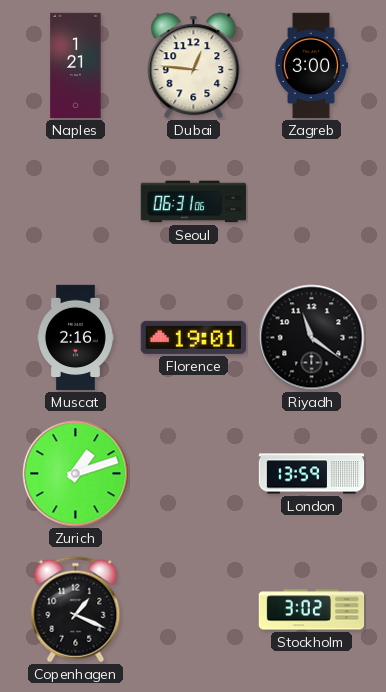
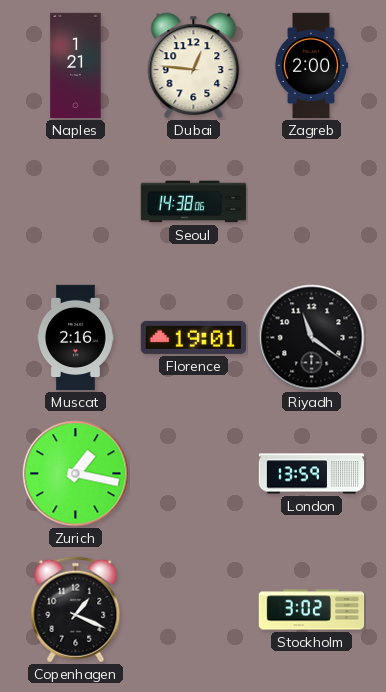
Zagreb: 3:00 -> 2:00
Seoul: 06:31 -> 14:38
Zurich: 1:12 -> 1:17
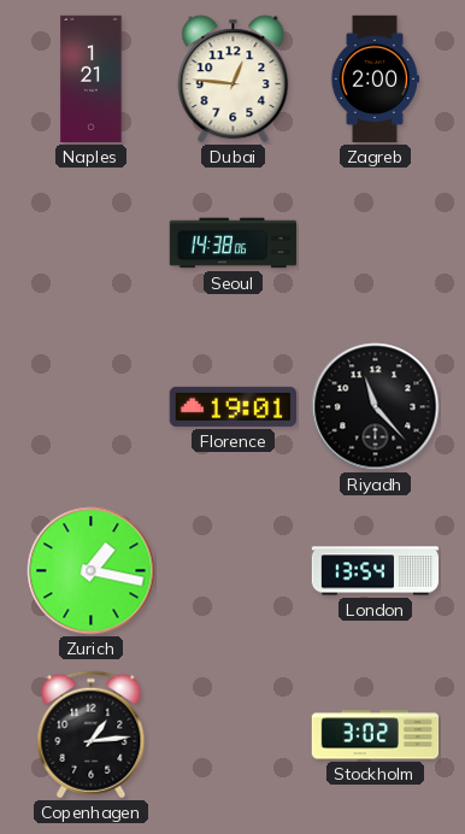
Muscat: 2:16 -> none
Riyadh: 11:21 -> 11:23
London: 13:59 -> 13:54
Copenhagen: 1:19 -> 1:14
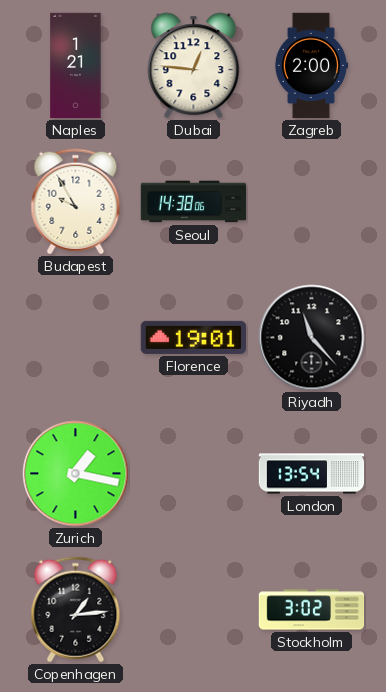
Budapest: none -> 9:55
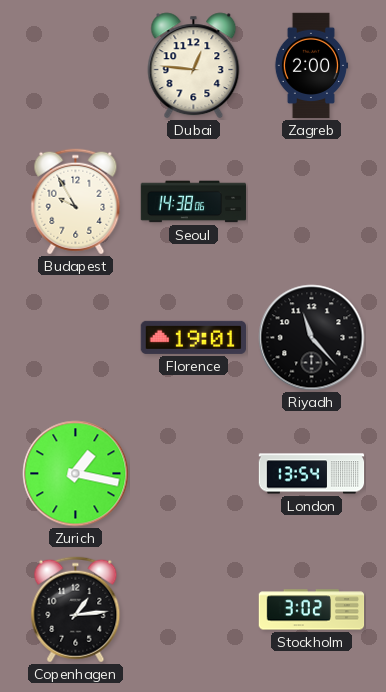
Naples: 1:21 -> none
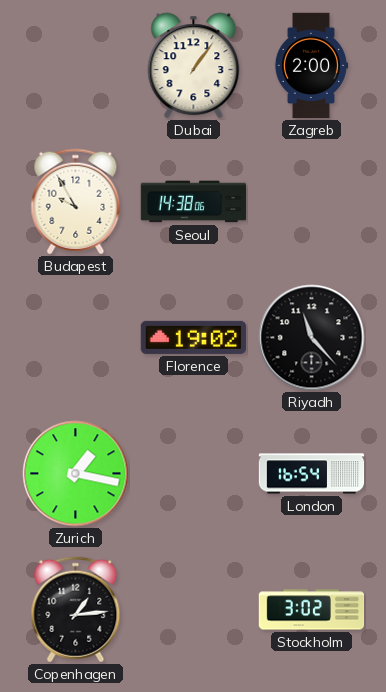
Dubai: 12:46 -> 1:06
Florence: 19:01 -> 19:02
London: 13:54 -> 16:54
